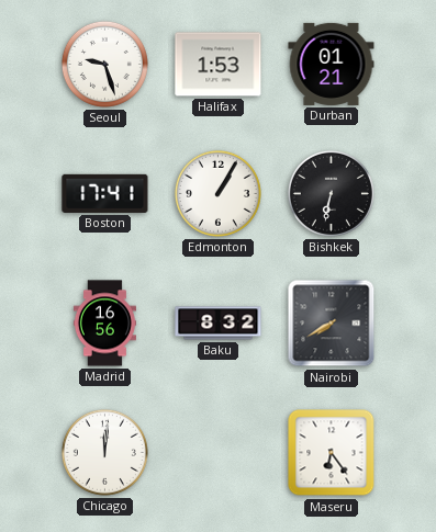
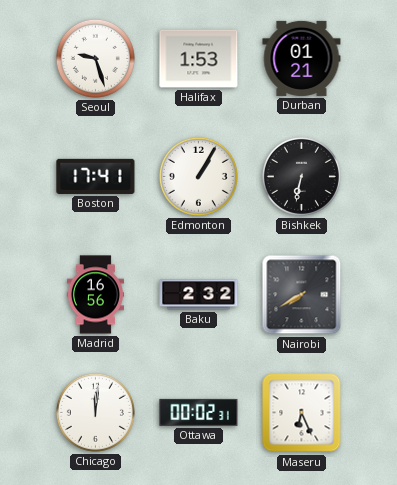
Baku: 8:32 -> 2:32
Ottawa: none -> 00:02
Maseru: 6:24 -> 6:26
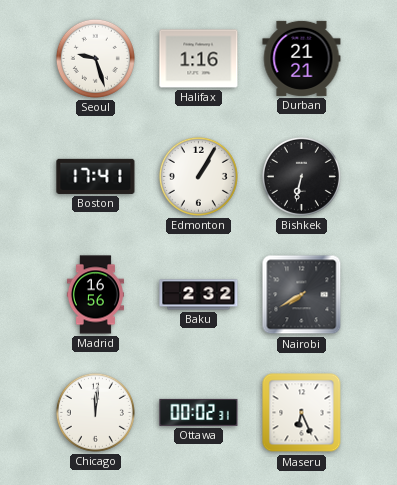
Halifax: 1:53 -> 1:16
Durban: 01:21 -> 21:21
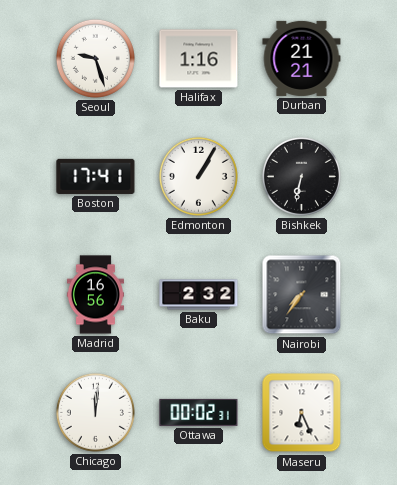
Nairobi: 7:40 -> 7:36
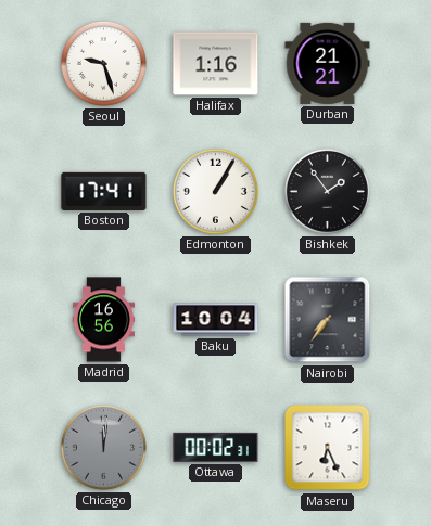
Bishkek: 6:32 -> 1:54
Baku: 2:32 -> 10:04
Chicago dial: white -> grey
